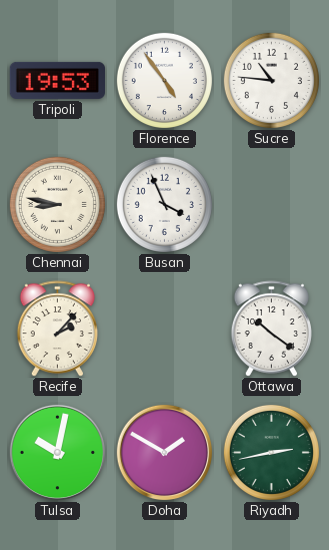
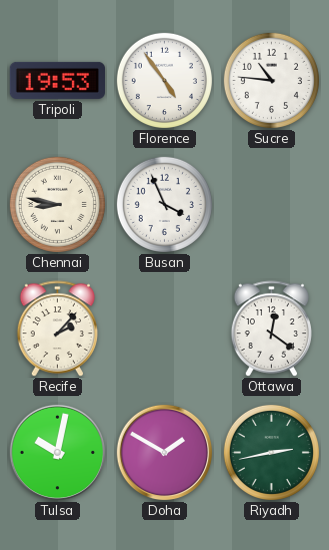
Ottawa: 10:21 -> 12:21
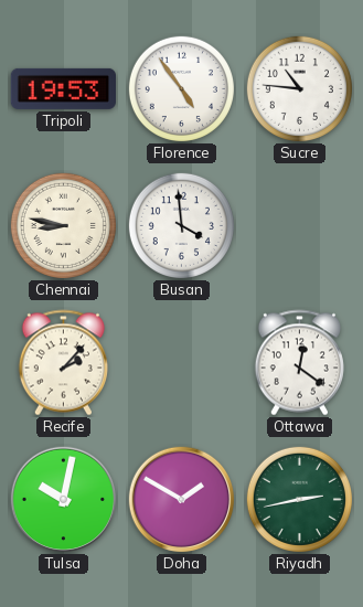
Busan: 3:56 -> 3:59
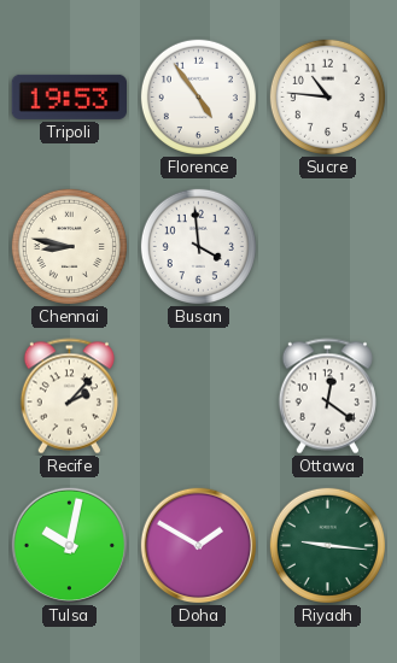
Riyadh: 2:43 -> 9:16
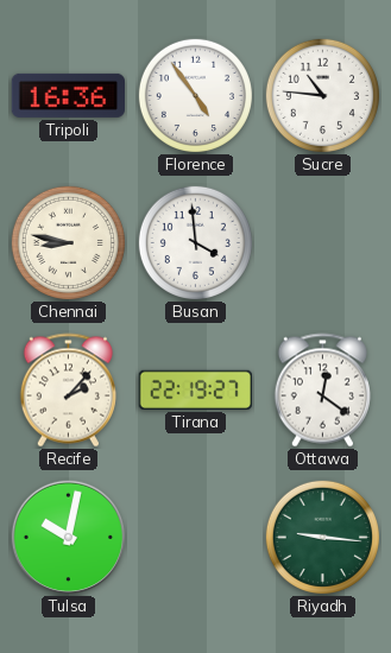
Tripoli: 19:53 -> 16:36
Tirana: none -> 22:19
Doha: 1:50 -> none
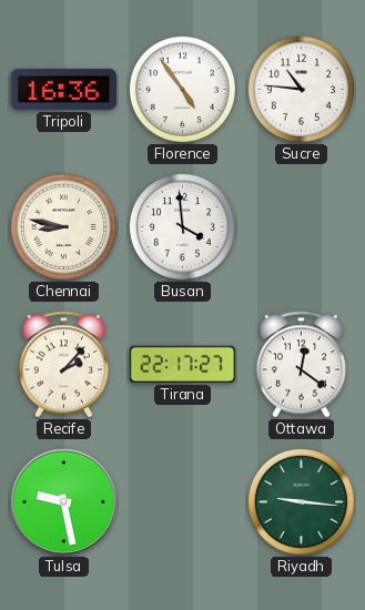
Tirana: 22:19 -> 22:17
Tulsa: 10:02 -> 9:28
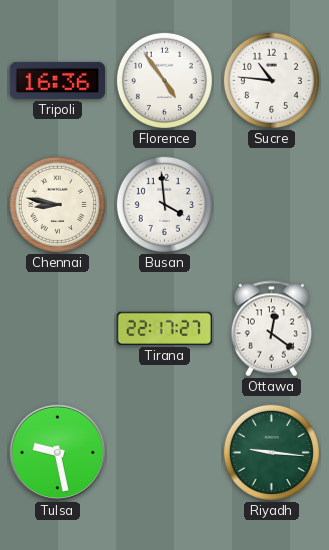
Recife: 2:07 -> none
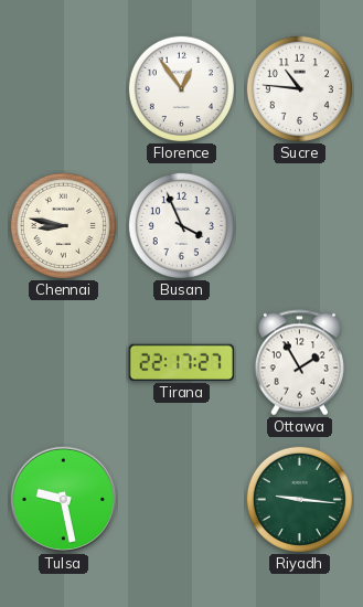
Tripoli: 16:36 -> none
Florence: 4:54 -> 12:54
Busan: 3:59 -> 3:56
Ottawa: 12:21 -> 1:55
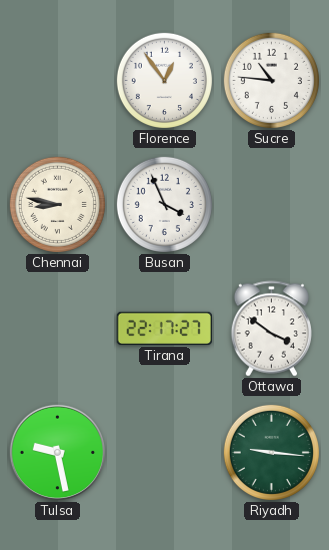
Ottawa: 1:55 -> 3:51
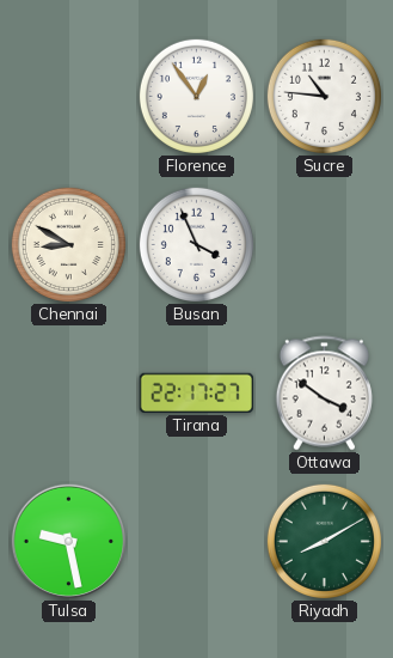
Chennai: 8:47 -> 8:50
Riyadh: 9:16 -> 8:10
